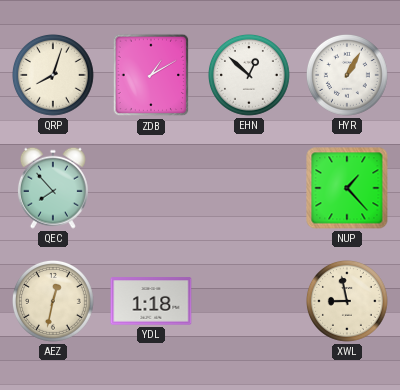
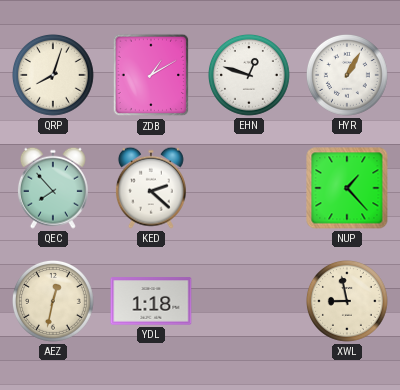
EHN: 12:52 -> 12:48
KED: none -> 2:22
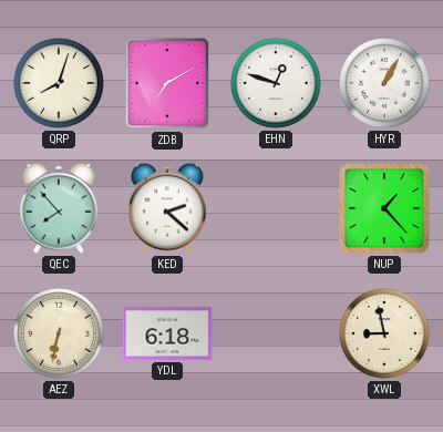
ZDB: 1:10 -> 7:10
AEZ: 12:32 -> 6:32
YDL: 1:18 -> 6:18
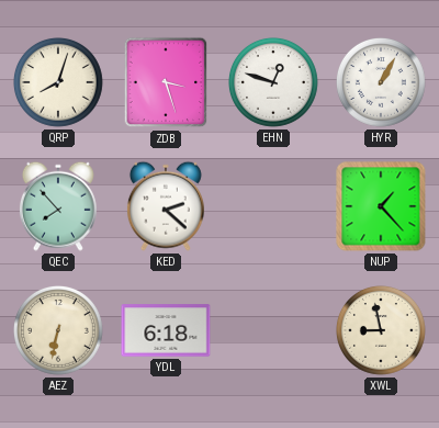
ZDB: 7:10 -> 3:27
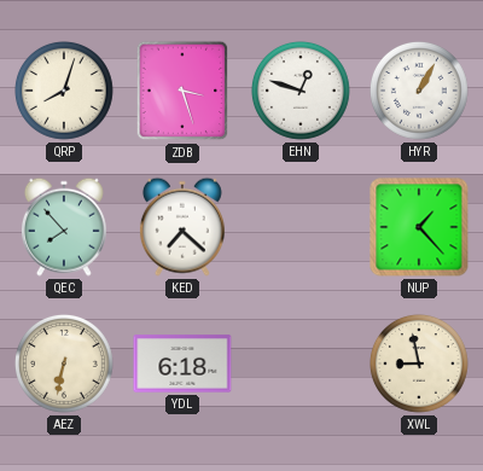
KED: 2:22 -> 7:22
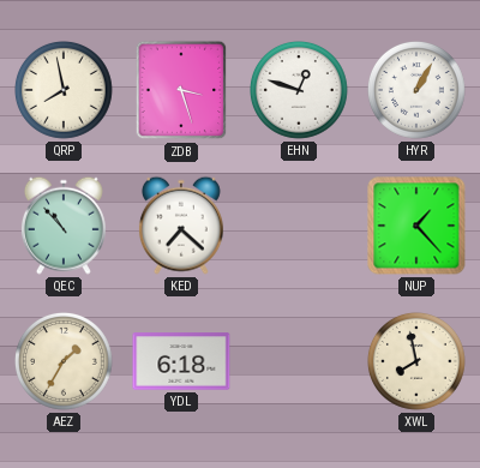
QRP: 8:03 -> 7:58
QEC: 7:53 -> 10:53
AEZ: 6:32 -> 1:35
XWL: 8:58 -> 7:58
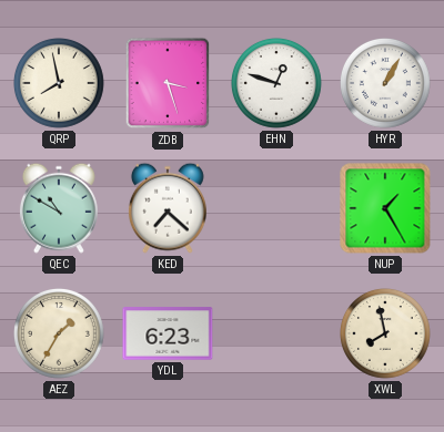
QEC: 10:53 -> 10:50
NUP: 1:23 -> 1:25
YDL: 6:18 -> 6:23
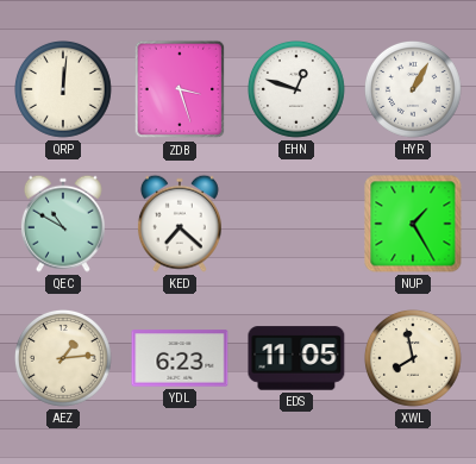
QRP: 7:58 -> 12:01
AEZ: 1:35 -> 1:14
EDS: none -> 11:05
